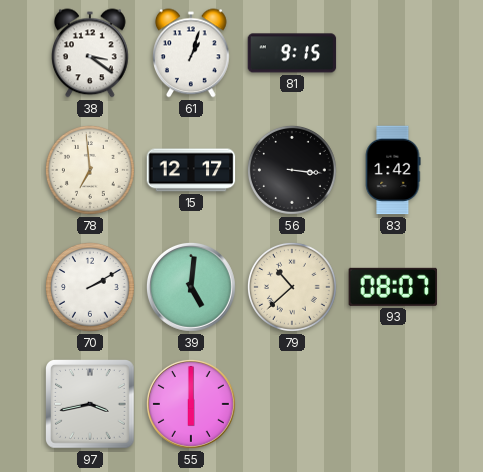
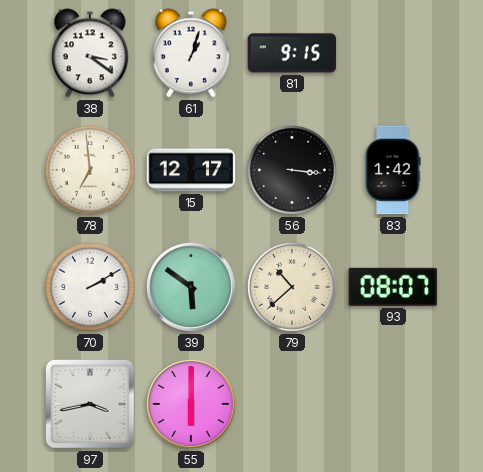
39: 5:01 -> 5:51
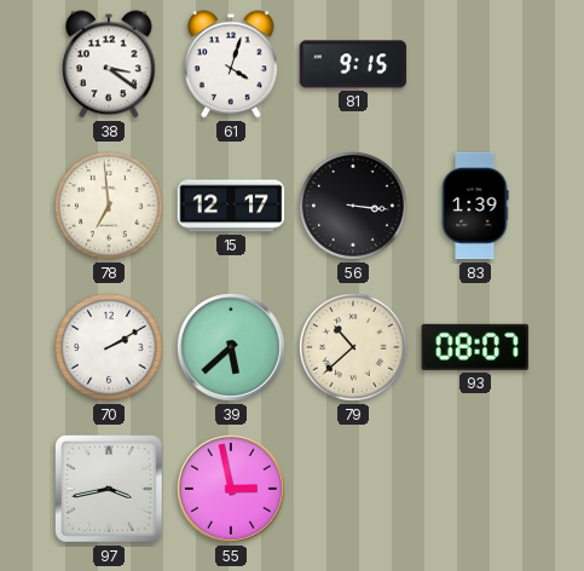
61: 1:03 -> 4:03
83: 1:42 -> 1:39
39: 5:51 -> 5:38
55: 6:00 -> 2:58
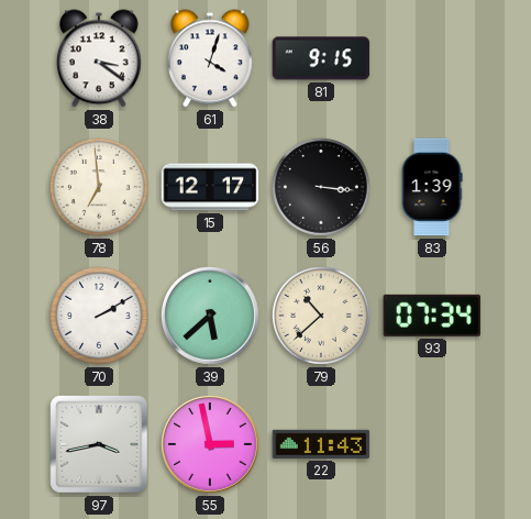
93: 08:07 -> 07:34
22: none -> 11:43
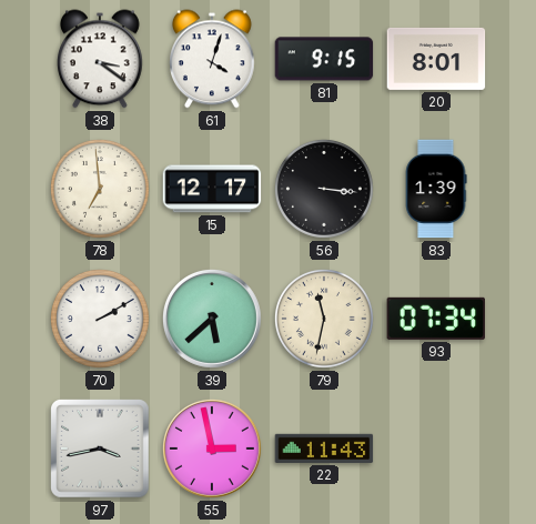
20: none -> 8:01
79: 10:38 -> 11:32
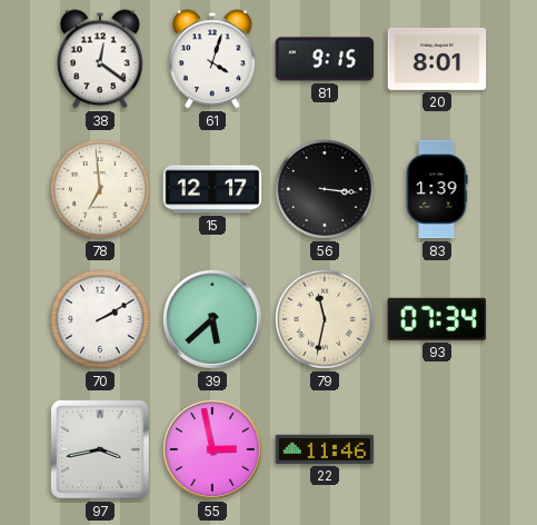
38: 3:21 -> 12:21
22: 11:43 -> 11:46
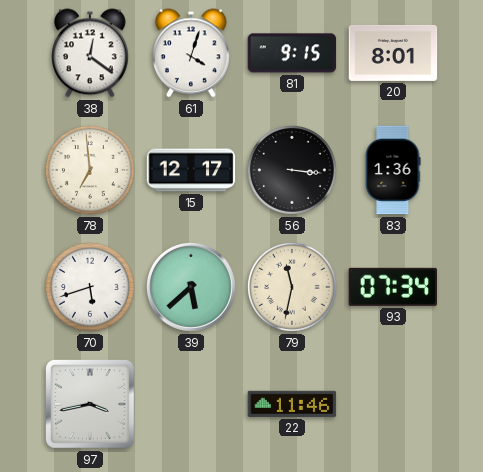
83: 1:39 -> 1:36
70: 2:10 -> 5:42
55: 2:58 -> none
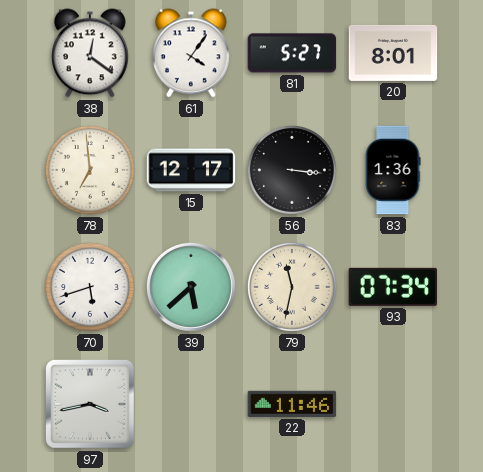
61: 4:03 -> 4:06
81: 9:15 -> 5:27
